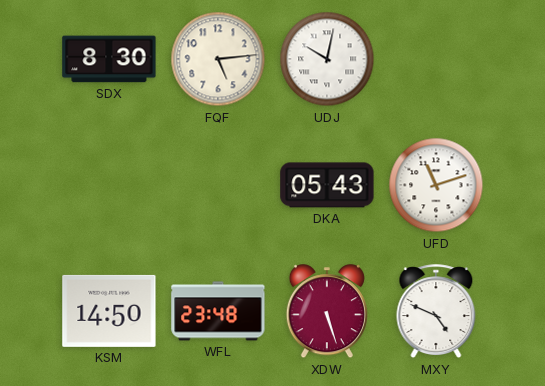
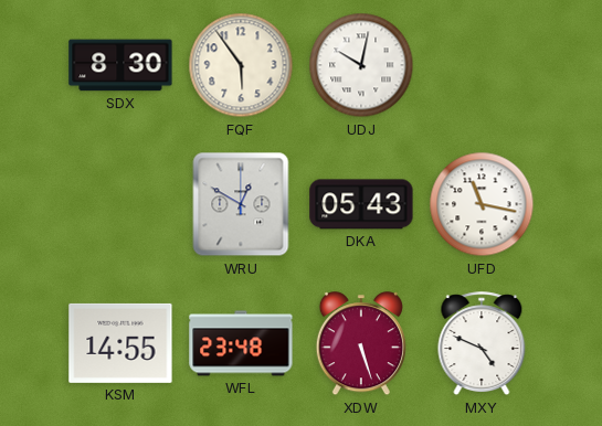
FQF: 5:14 -> 5:54
WRU: none -> 12:50
UFD: 11:12 -> 11:17
KSM: 14:50 -> 14:55
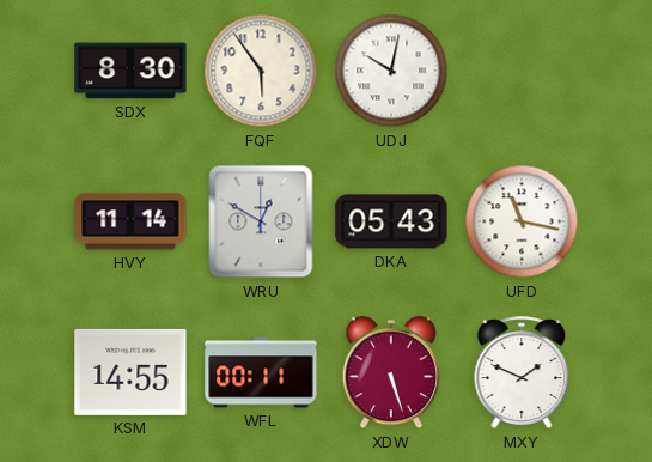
HVY: none -> 11:14
WFL: 23:48 -> 00:11
MXY: 4:49 -> 1:49
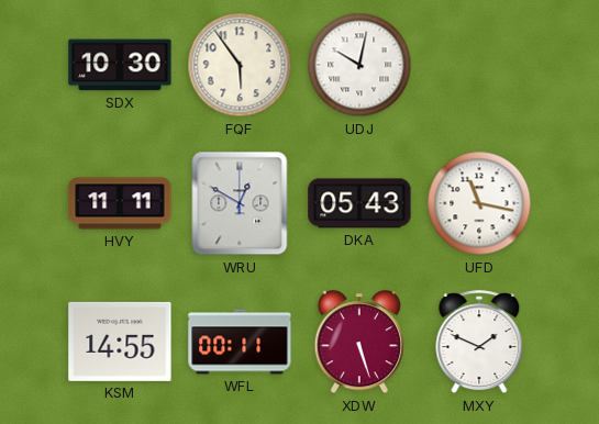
SDX: 8:30 -> 10:30
HVY: 11:14 -> 11:11
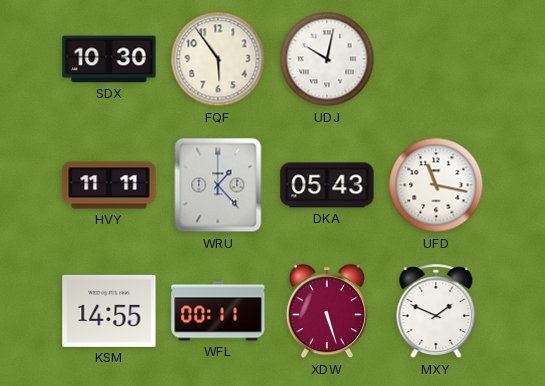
WRU: 12:50 -> 1:23
